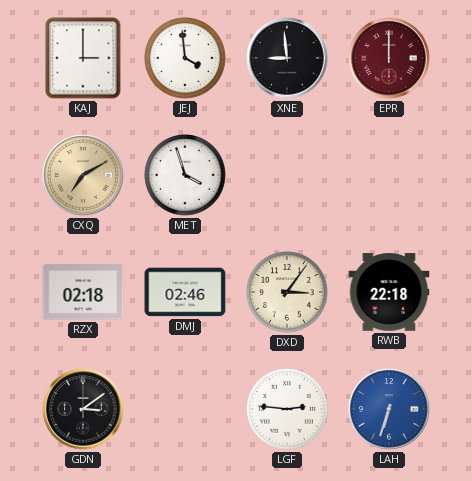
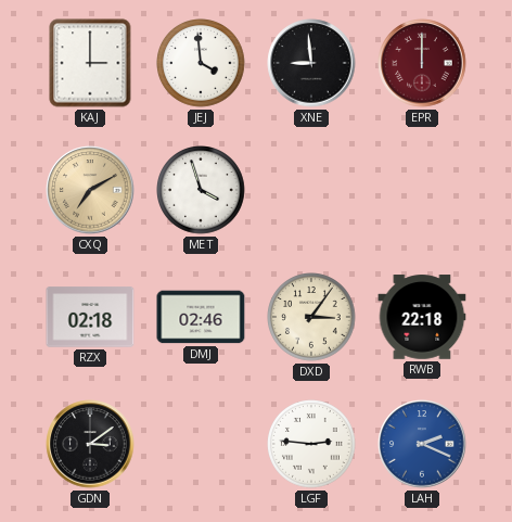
LAH: 6:33 -> 2:19
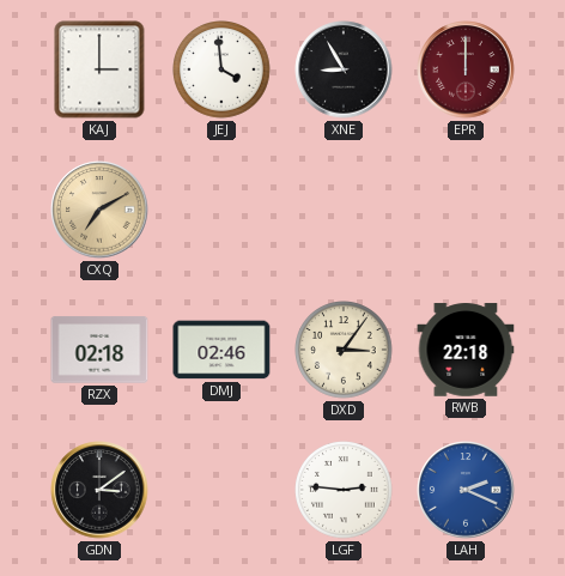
XNE: 8:59 -> 8:55
MET: 3:57 -> none
